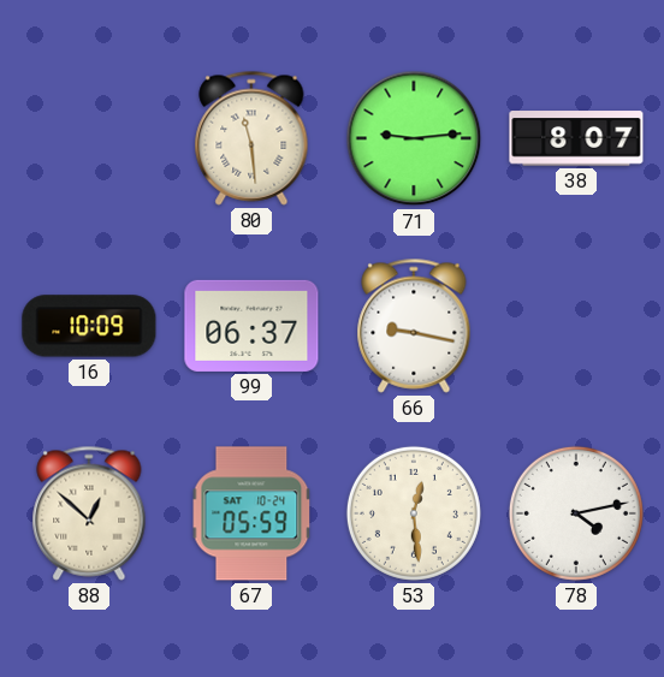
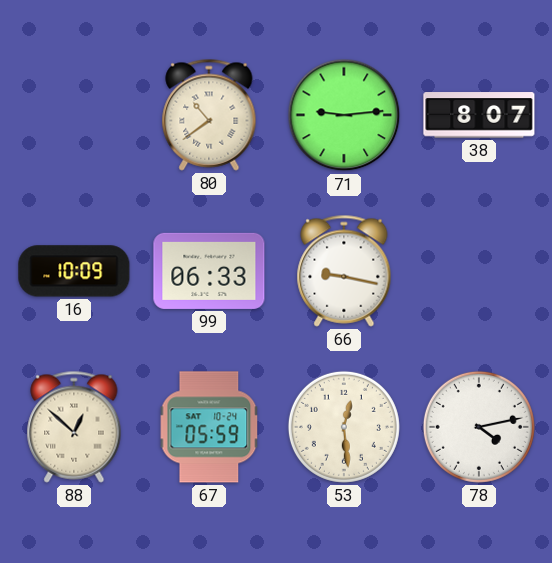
80: 11:29 -> 10:39
99: 06:37 -> 06:33
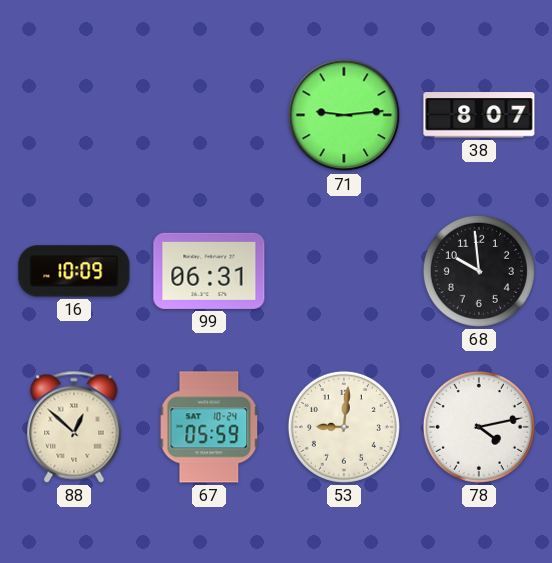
80: 10:39 -> none
99: 06:33 -> 06:31
66: 9:17 -> none
68: none -> 9:59
53: 12:29 -> 9:01
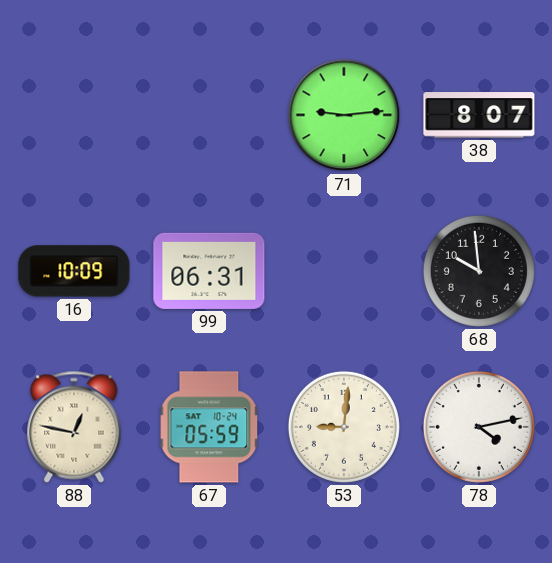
88: 12:52 -> 12:47
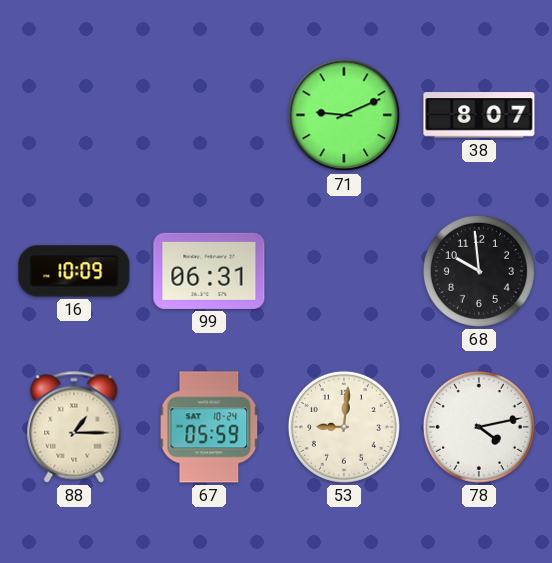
71: 9:14 -> 9:11
88: 12:47 -> 1:15
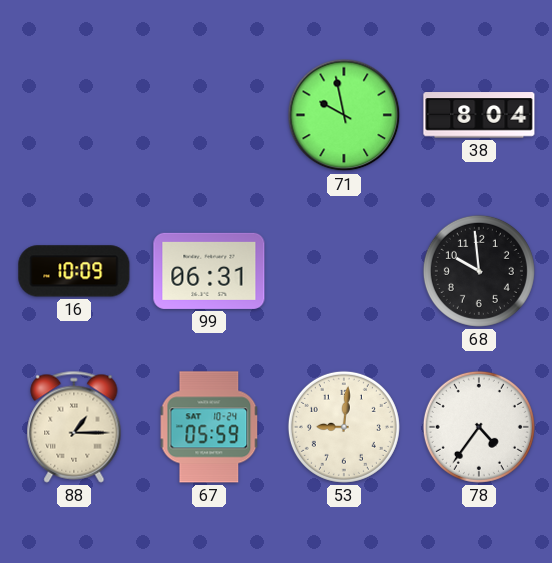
71: 9:11 -> 9:58
38: 8:07 -> 8:04
78: 4:13 -> 4:36
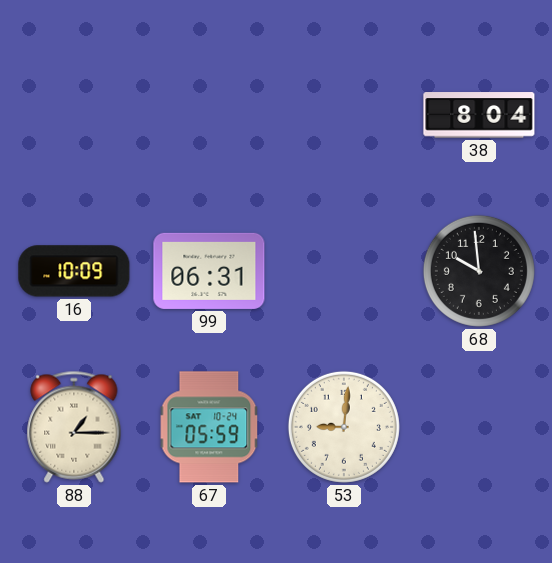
71: 9:58 -> none
78: 4:36 -> none
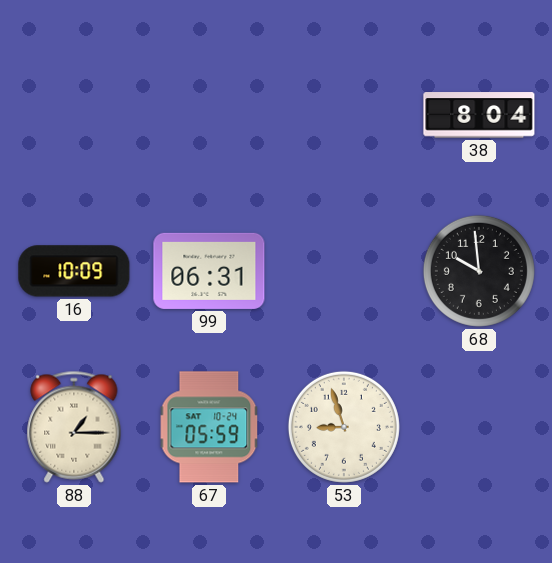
53: 9:01 -> 8:57
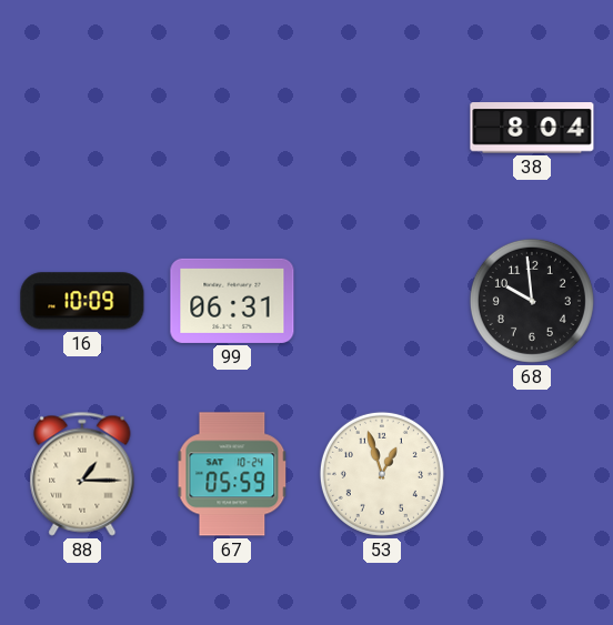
53: 8:57 -> 12:57
